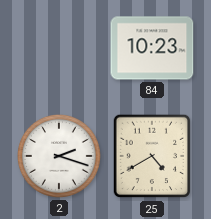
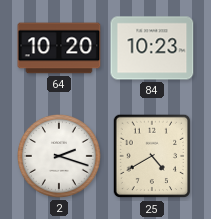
64: none -> 10:20
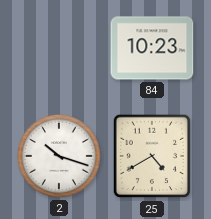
64: 10:20 -> none
2: 2:18 -> 10:18
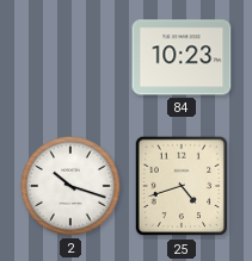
25: 4:40 -> 4:42
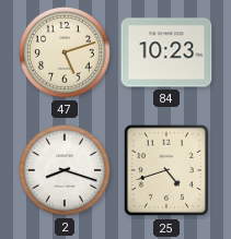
47: none -> 5:12
2: 10:18 -> 8:18
